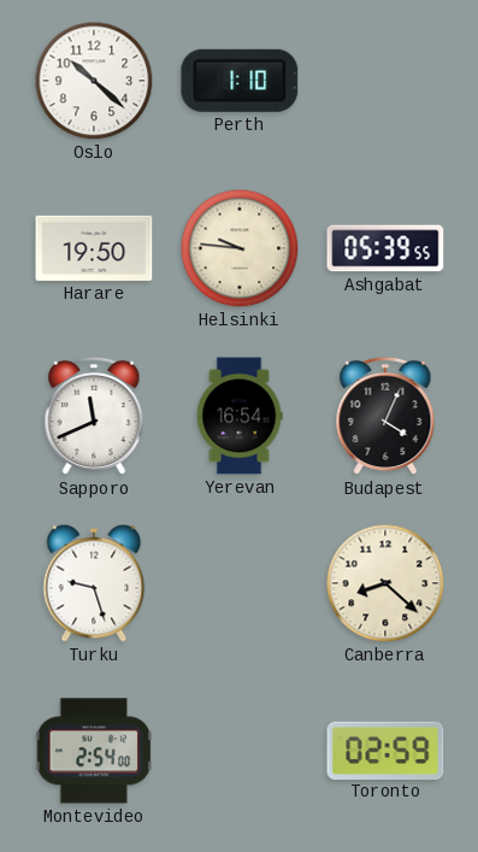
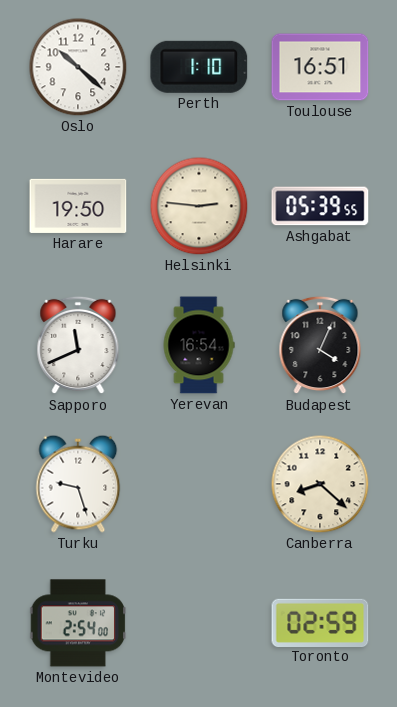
Toulouse: none -> 16:51
Helsinki: 9:46 -> 2:46
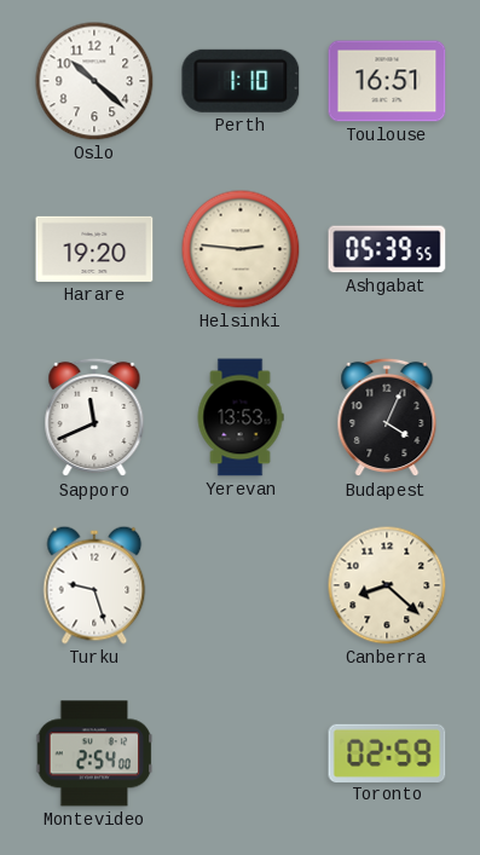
Harare: 19:50 -> 19:20
Yerevan: 16:54 -> 13:53
